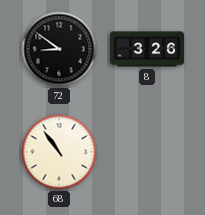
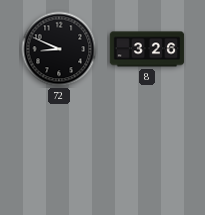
72: 8:51 -> 8:49
68: 10:54 -> none
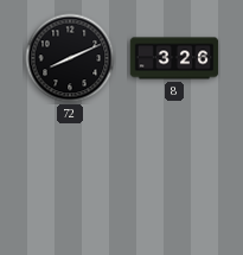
72: 8:49 -> 8:11
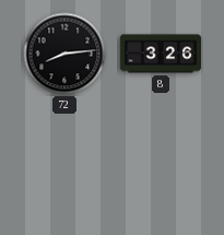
72: 8:11 -> 8:14
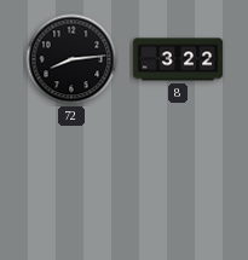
8: 3:26 -> 3:22
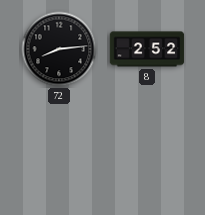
8: 3:22 -> 2:52
